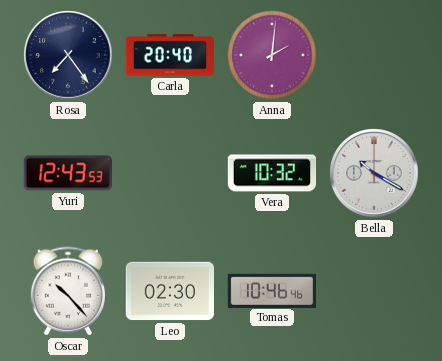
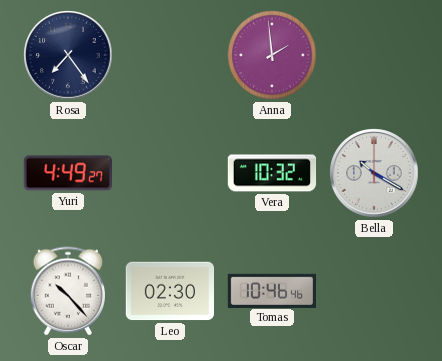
Carla: 20:40 -> none
Anna: 2:01 -> 1:59
Yuri: 12:43 -> 4:49
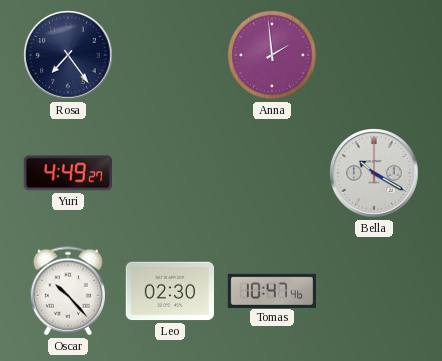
Vera: 10:32 -> none
Tomas: 10:46 -> 10:47
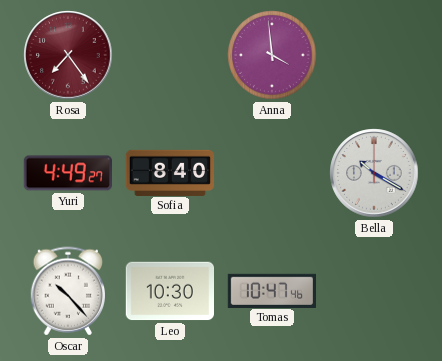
Rosa dial: navy -> burgundy
Anna: 1:59 -> 3:59
Sofia: none -> 8:40
Leo: 02:30 -> 10:30
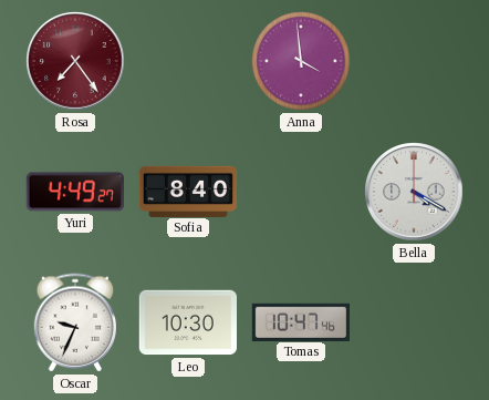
Bella: 10:20 -> 4:20
Oscar: 10:23 -> 9:34
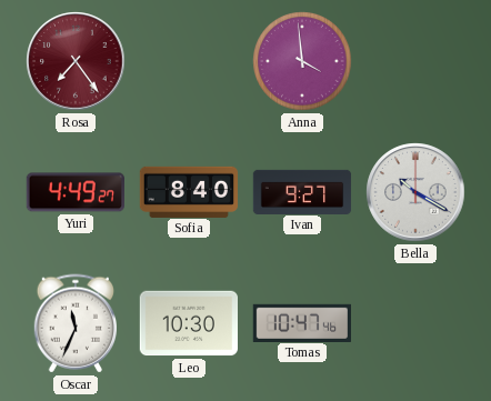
Ivan: none -> 9:27
Bella: 4:20 -> 10:20
Oscar: 9:34 -> 11:34
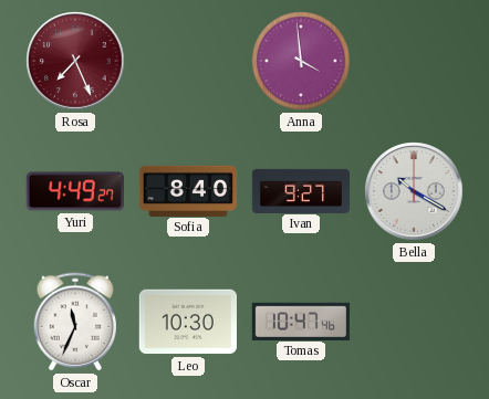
Rosa: 7:24 -> 7:26
